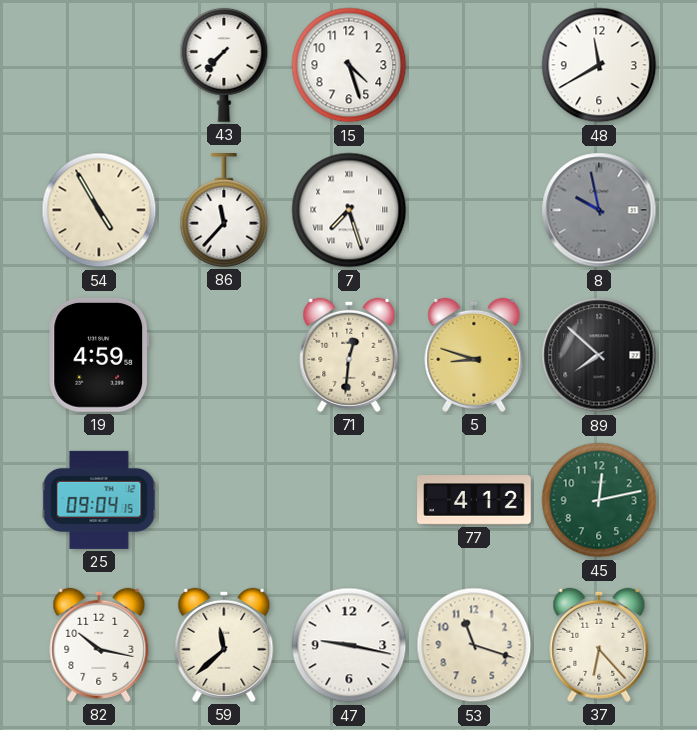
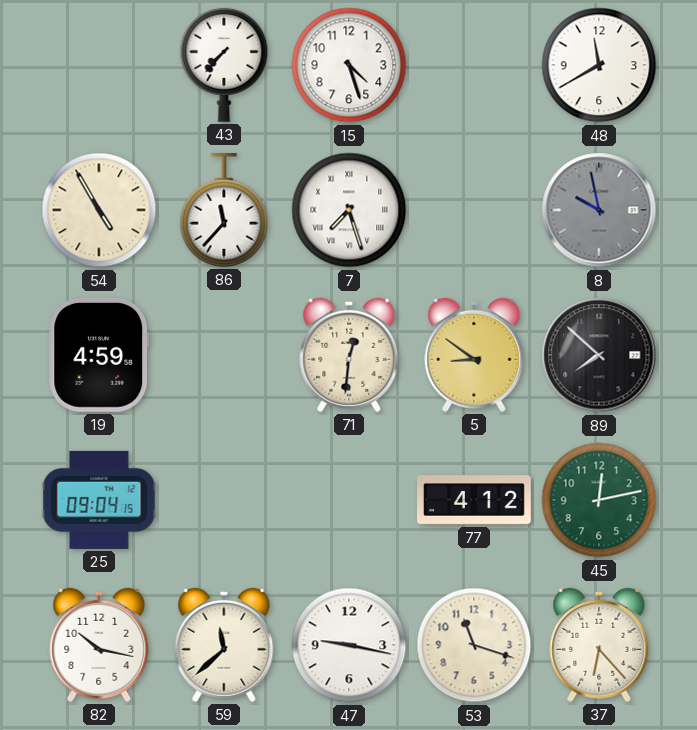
5: 8:48 -> 8:51
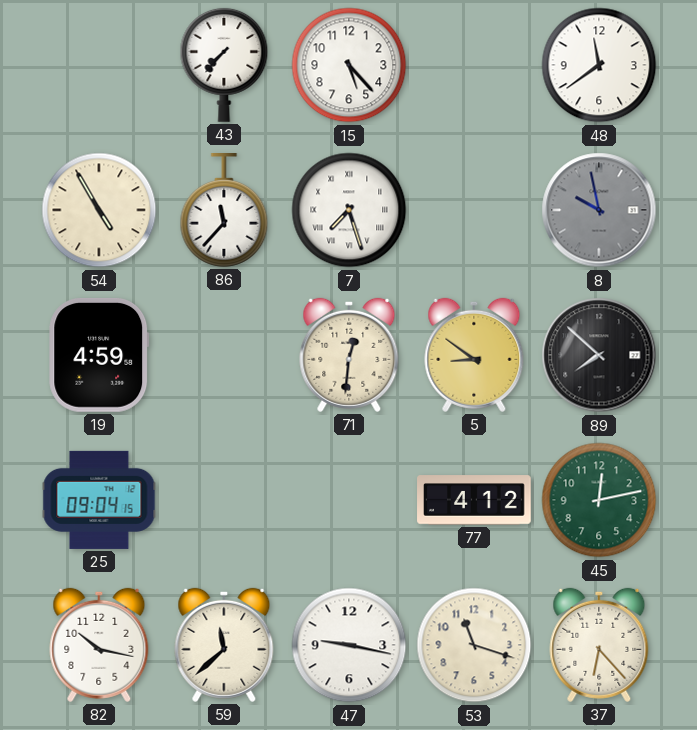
15: 4:27 -> 5:23
48: 11:40 -> 11:39
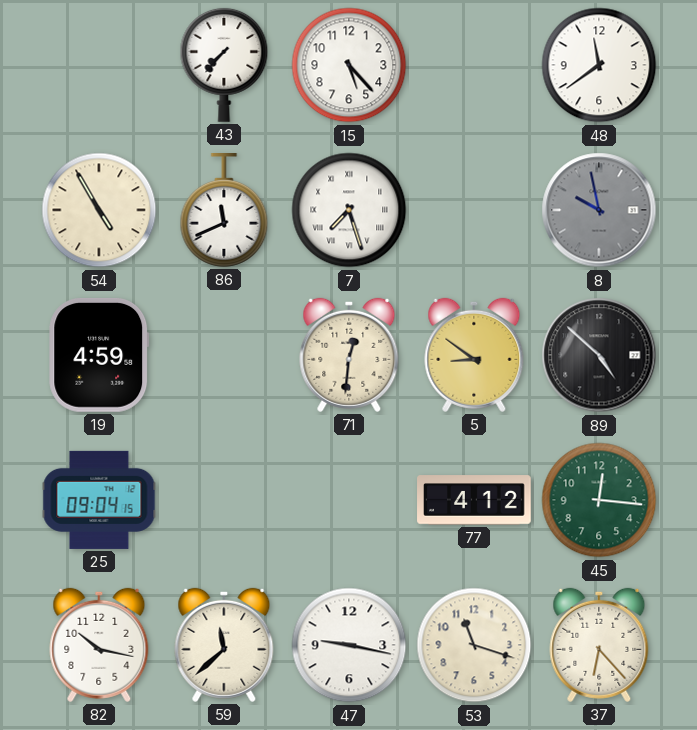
86: 11:37 -> 11:41
89: 7:52 -> 4:52
45: 12:13 -> 12:16
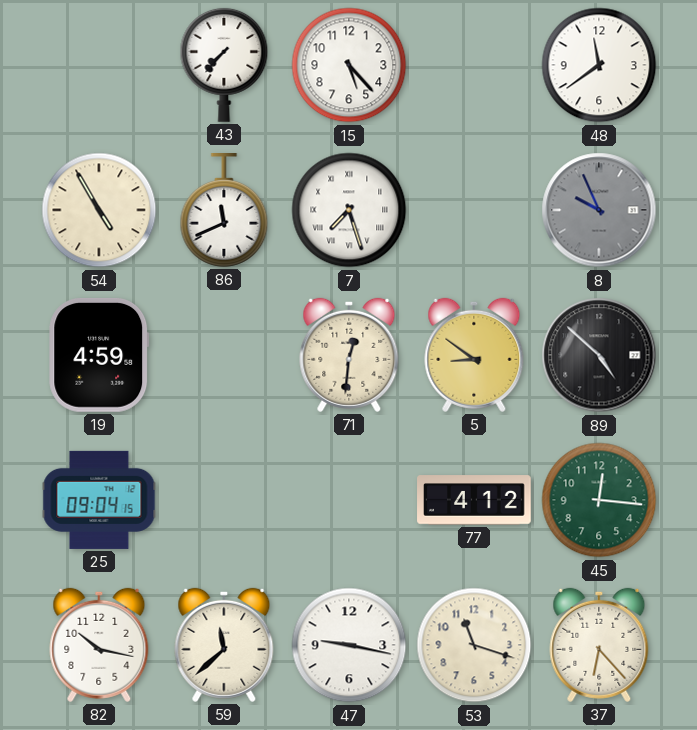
8: 9:58 -> 9:56
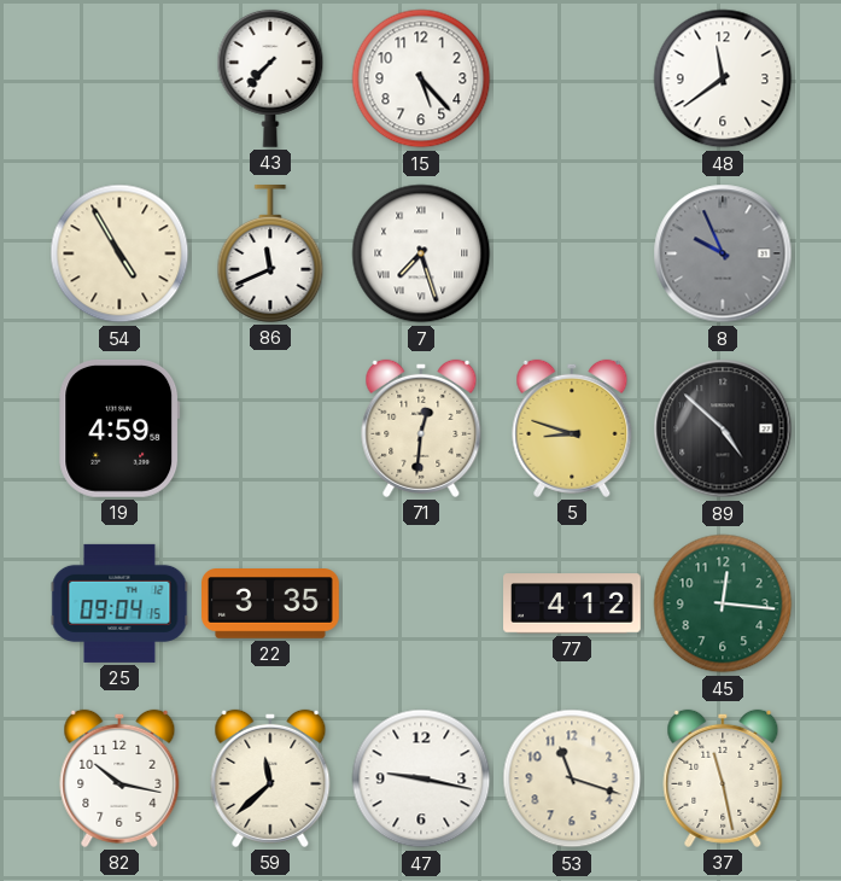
5: 8:51 -> 8:48
22: none -> 3:35
37: 6:23 -> 11:28
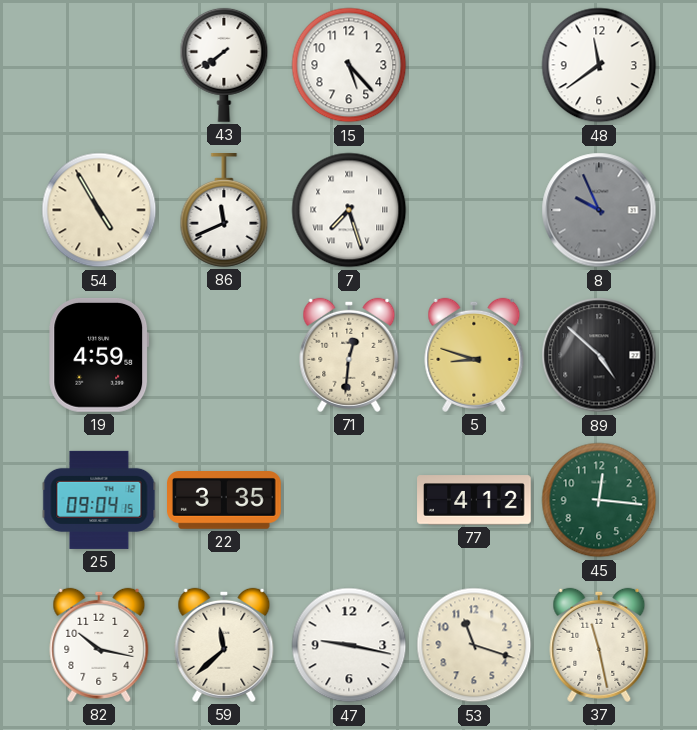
43: 7:37 -> 7:39
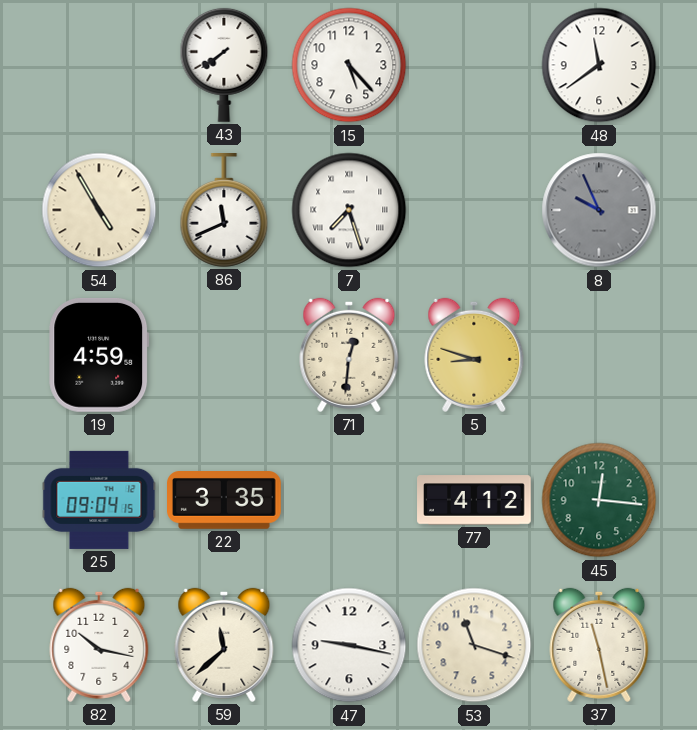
89: 4:52 -> none
